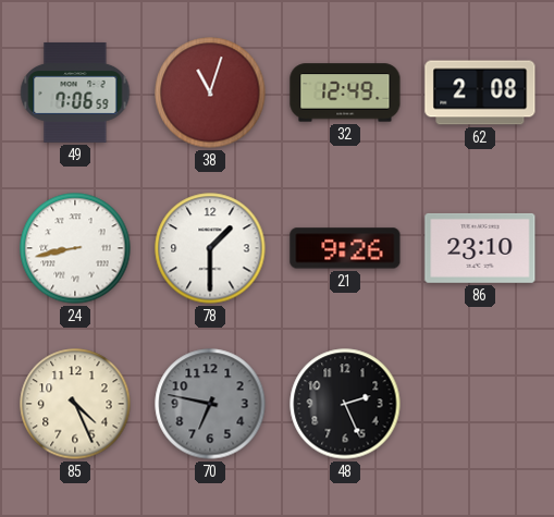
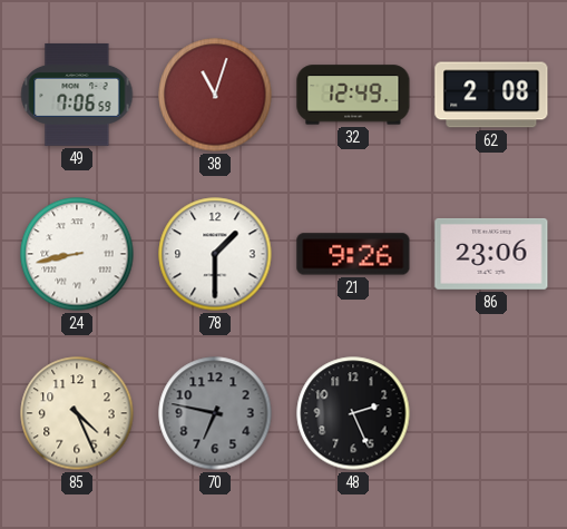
86: 23:10 -> 23:06
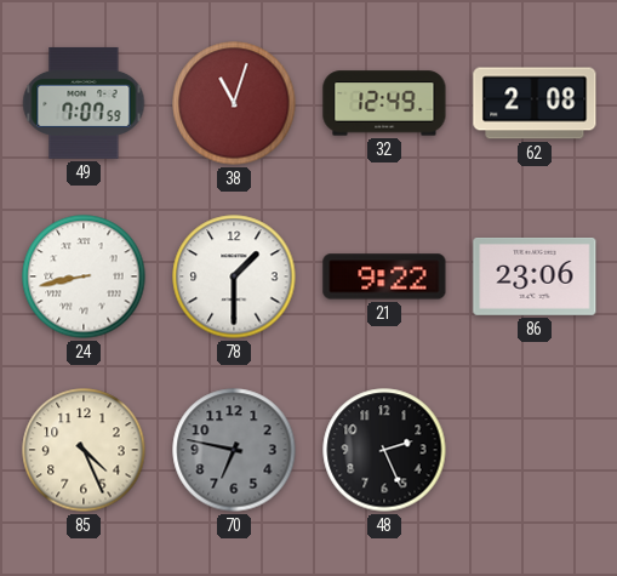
49: 7:06 -> 7:07
21: 9:26 -> 9:22
